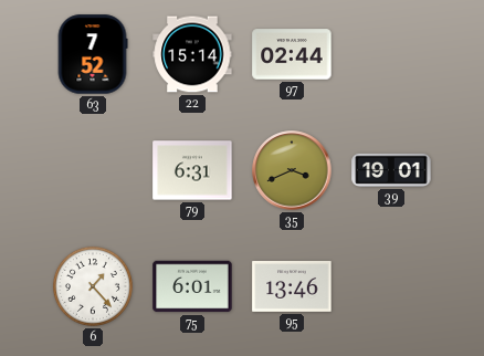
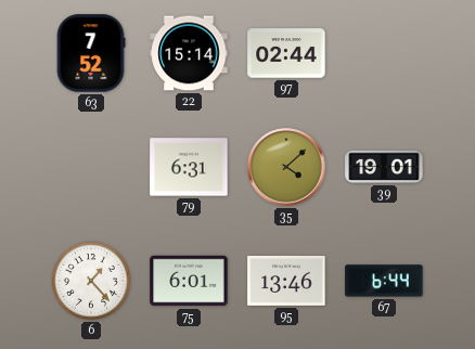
35: 3:41 -> 4:08
67: none -> 6:44
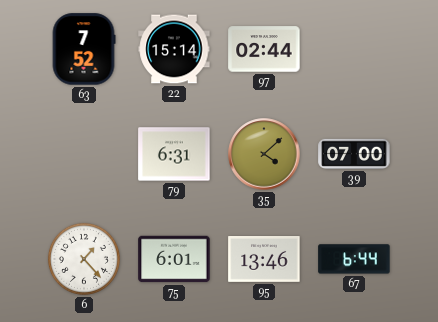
39: 19:01 -> 07:00
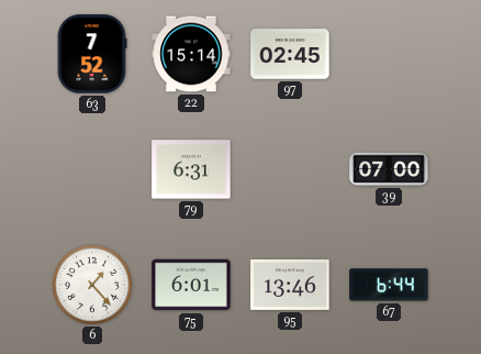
97: 02:44 -> 02:45
35: 4:08 -> none
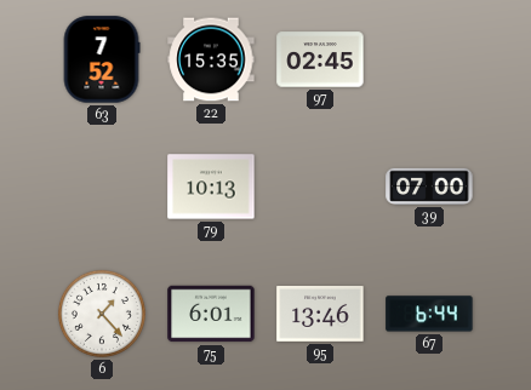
22: 15:14 -> 15:35
79: 6:31 -> 10:13
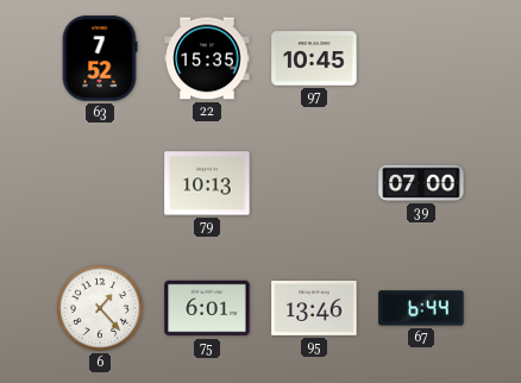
97: 02:45 -> 10:45
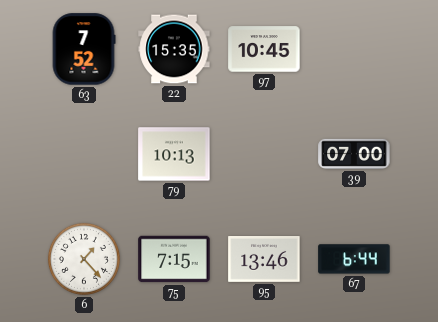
75: 6:01 -> 7:15
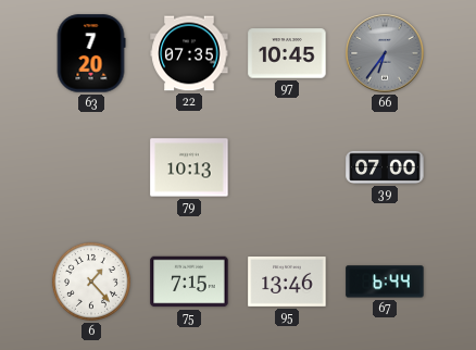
63: 7:52 -> 7:20
22: 15:35 -> 07:35
66: none -> 6:36
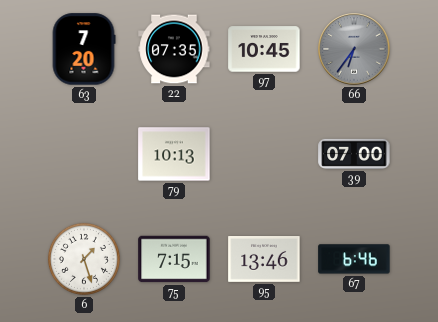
6: 1:23 -> 1:27
67: 6:44 -> 6:46
